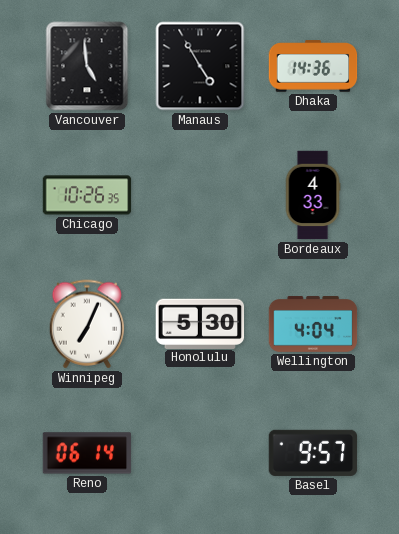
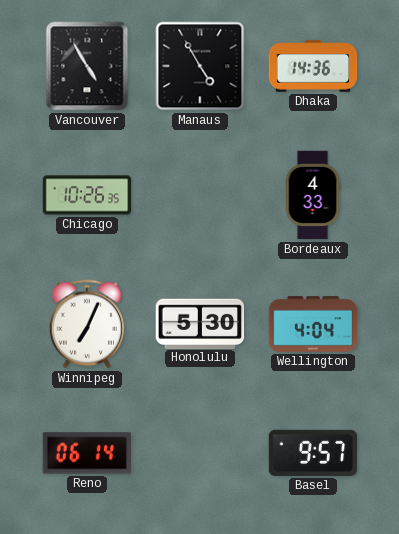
Vancouver: 4:59 -> 4:55
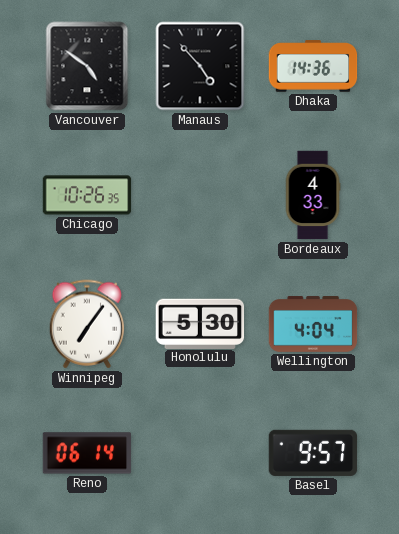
Vancouver: 4:55 -> 4:51
Manaus: 4:55 -> 4:53
Winnipeg: 7:04 -> 7:06
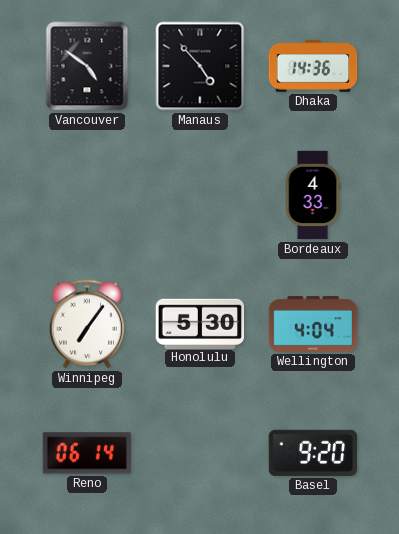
Chicago: 10:26 -> none
Basel: 9:57 -> 9:20
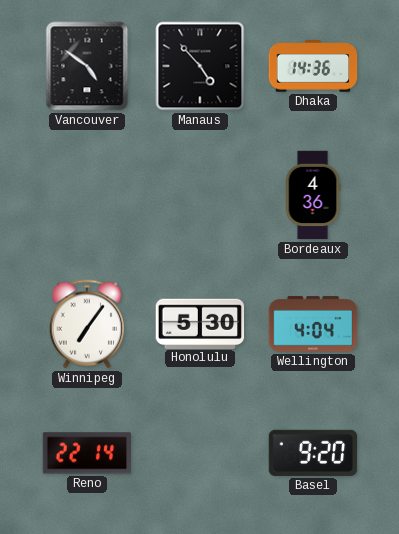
Bordeaux: 4:33 -> 4:36
Reno: 06:14 -> 22:14
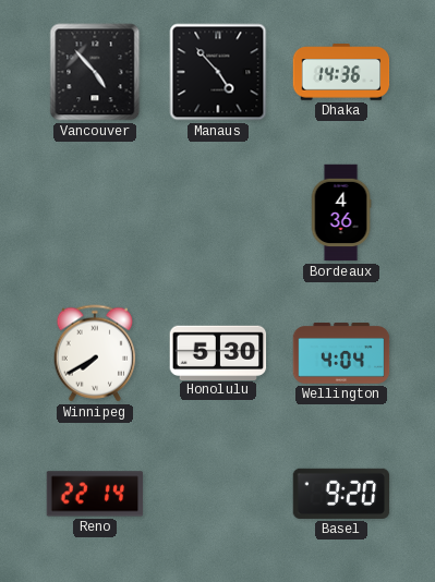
Vancouver: 4:51 -> 4:53
Winnipeg: 7:06 -> 7:40
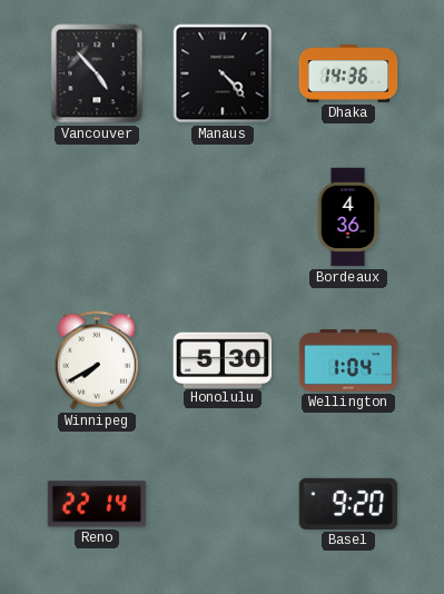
Manaus: 4:53 -> 4:23
Wellington: 4:04 -> 1:04
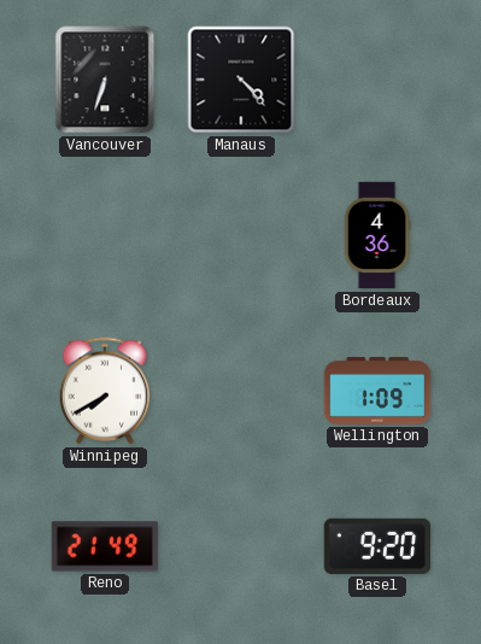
Vancouver: 4:53 -> 6:33
Dhaka: 14:36 -> none
Honolulu: 5:30 -> none
Wellington: 1:04 -> 1:09
Reno: 22:14 -> 21:49
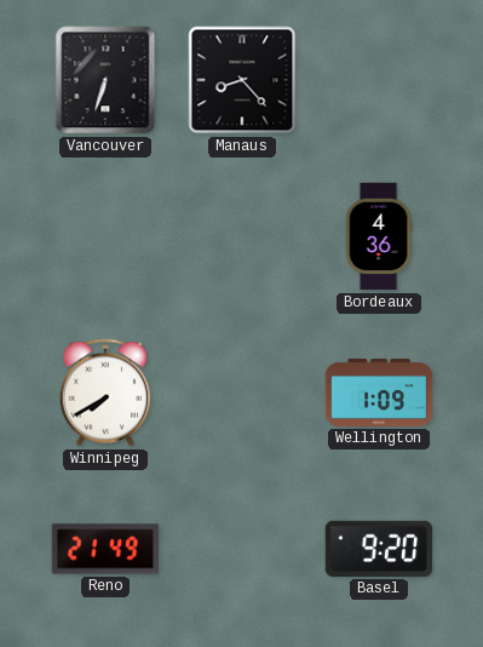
Manaus: 4:23 -> 8:23
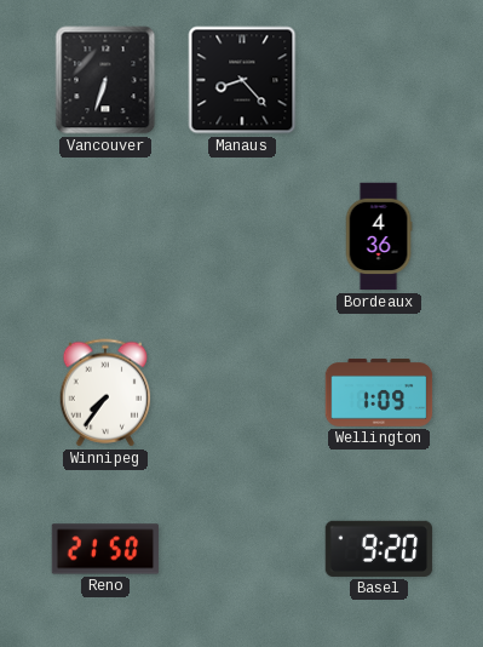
Winnipeg: 7:40 -> 7:36
Reno: 21:49 -> 21:50
